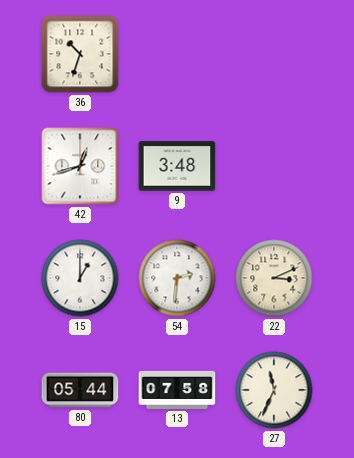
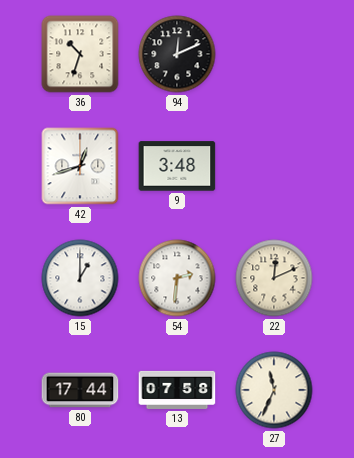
94: none -> 12:11
22: 3:11 -> 12:11
80: 05:44 -> 17:44
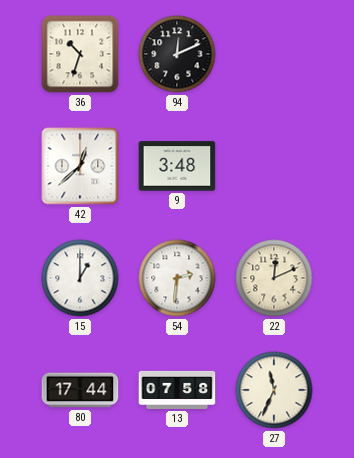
42: 12:42 -> 12:38
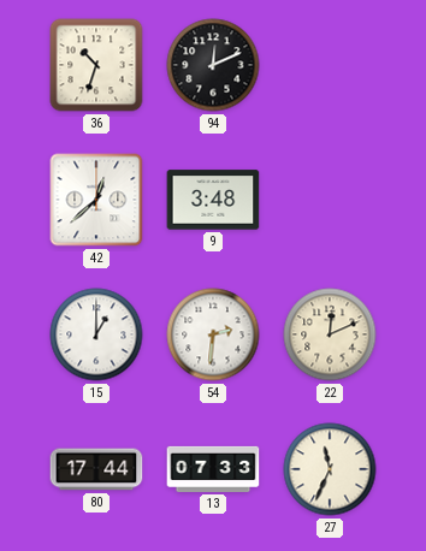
13: 07:58 -> 07:33
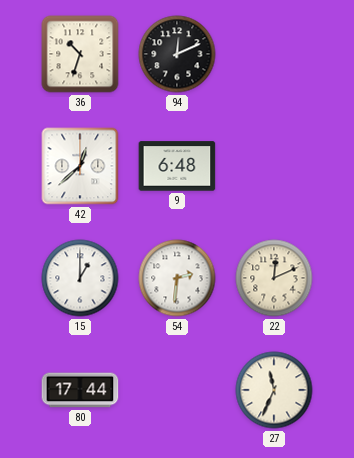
9: 3:48 -> 6:48
13: 07:33 -> none
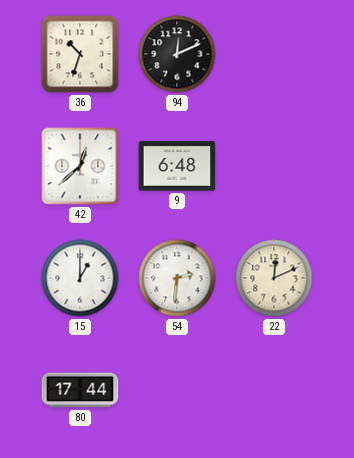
27: 11:34 -> none
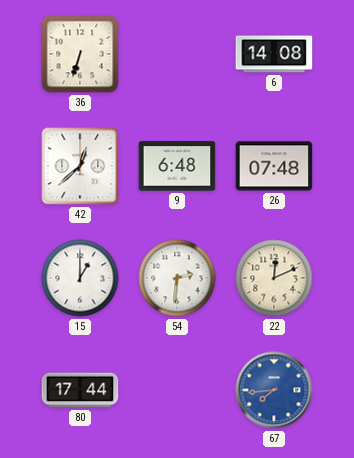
36: 10:33 -> 6:33
94: 12:11 -> none
6: none -> 14:08
26: none -> 07:48
67: none -> 7:44
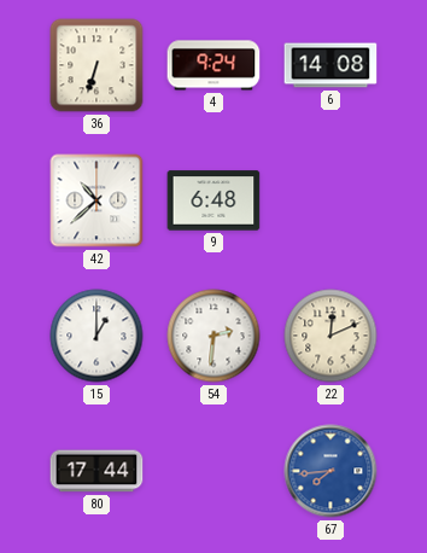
4: none -> 9:24
42: 12:38 -> 10:38
26: 07:48 -> none
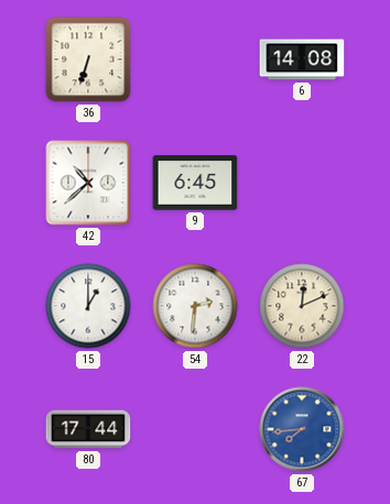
4: 9:24 -> none
9: 6:48 -> 6:45
